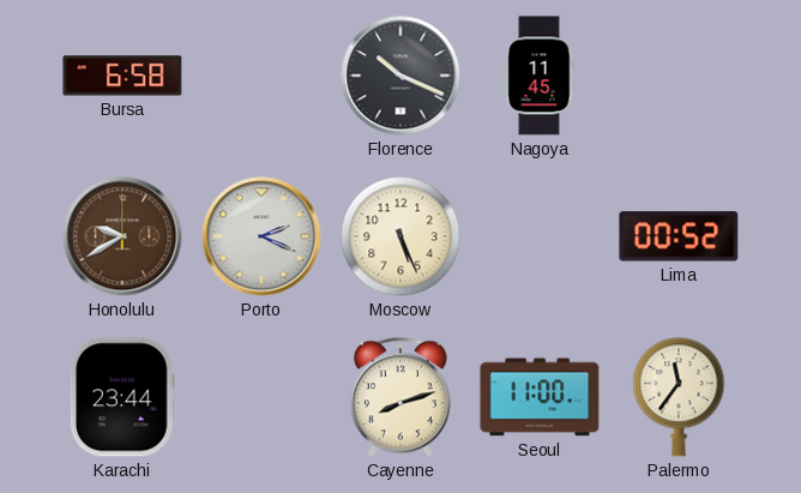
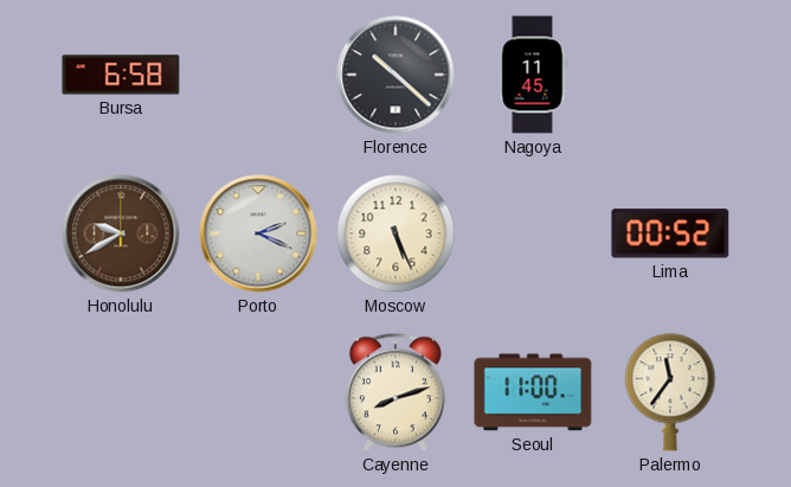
Florence: 10:19 -> 10:22
Karachi: 23:44 -> none
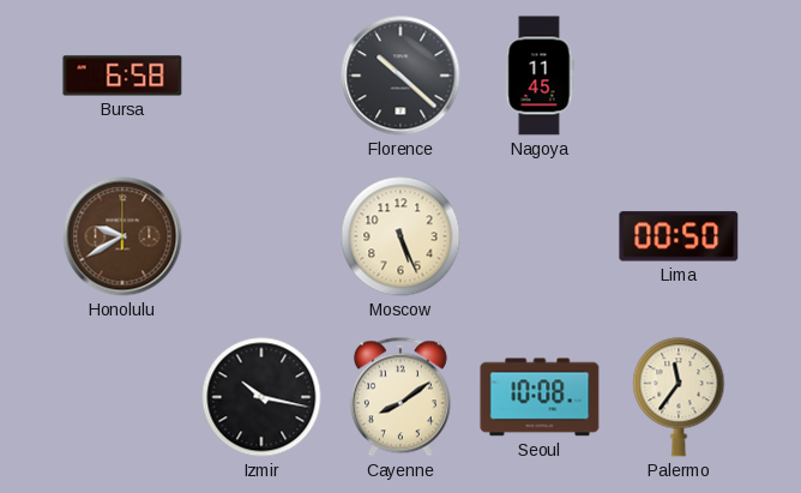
Porto: 2:19 -> none
Lima: 00:52 -> 00:50
Izmir: none -> 10:17
Cayenne: 8:12 -> 8:09
Seoul: 11:00 -> 10:08
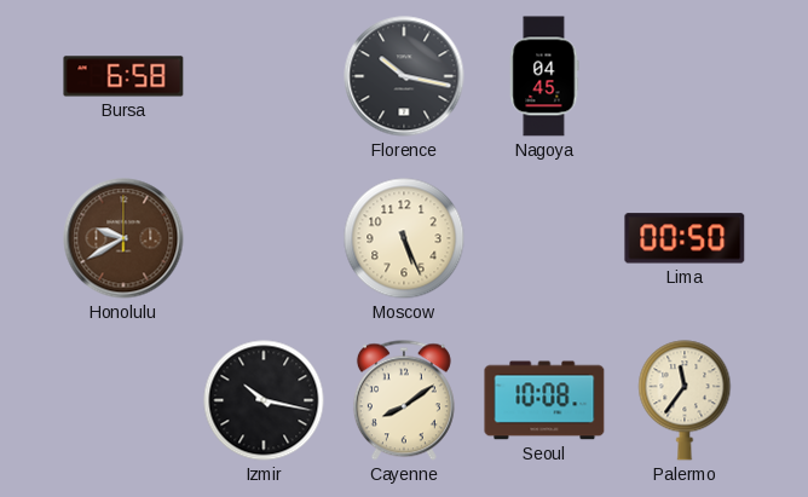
Florence: 10:22 -> 10:17
Nagoya: 11:45 -> 04:45
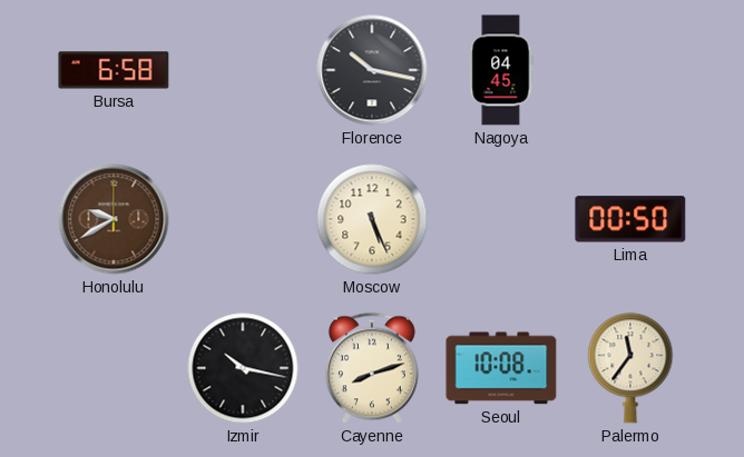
Cayenne: 8:09 -> 8:12
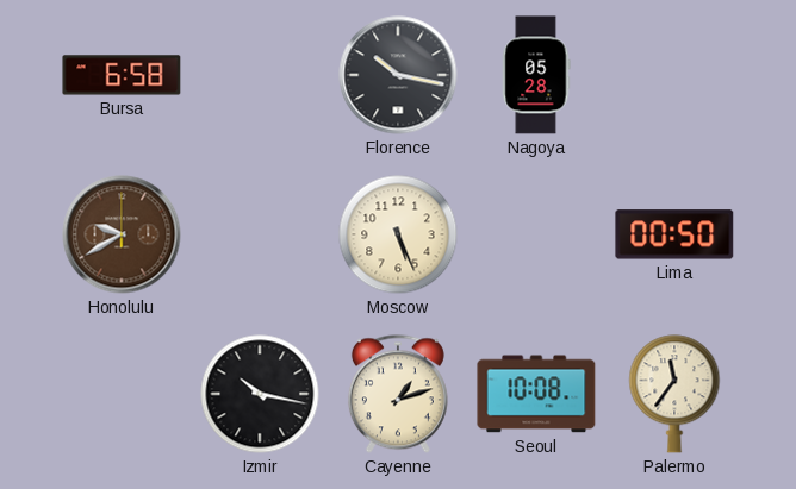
Nagoya: 04:45 -> 05:28
Cayenne: 8:12 -> 1:12
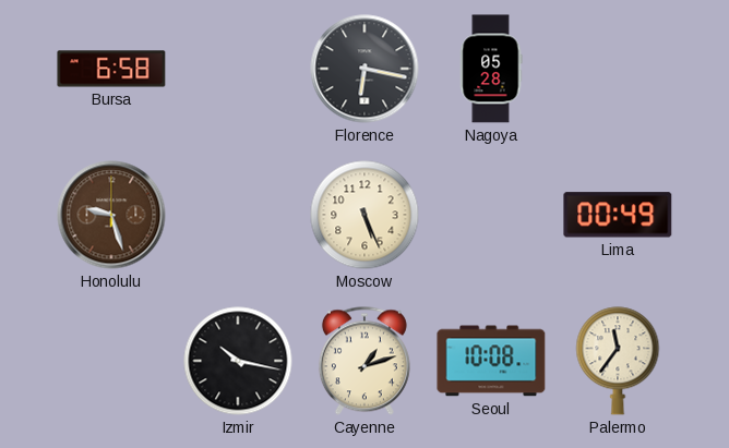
Florence: 10:17 -> 6:17
Honolulu: 9:40 -> 9:27
Lima: 00:50 -> 00:49
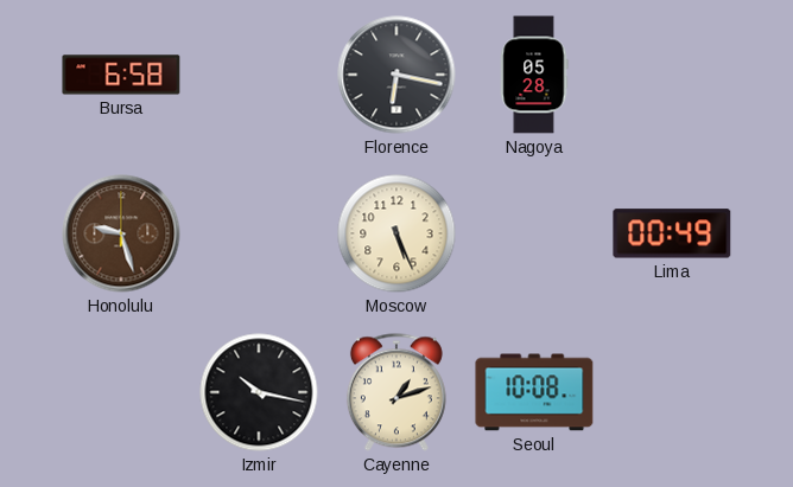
Palermo: 11:36 -> none
